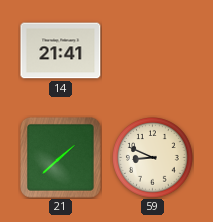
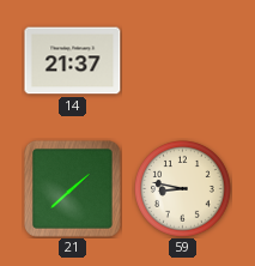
14: 21:41 -> 21:37
59: 8:49 -> 8:47
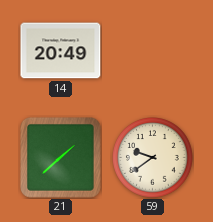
14: 21:37 -> 20:49
59: 8:47 -> 9:39
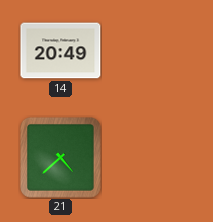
21: 1:38 -> 4:38
59: 9:39 -> none
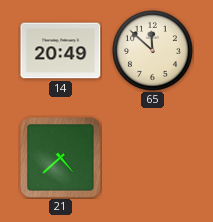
65: none -> 11:52
